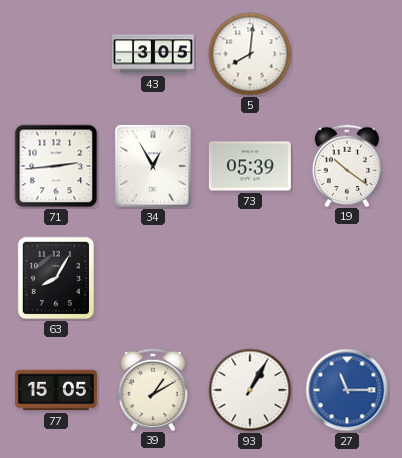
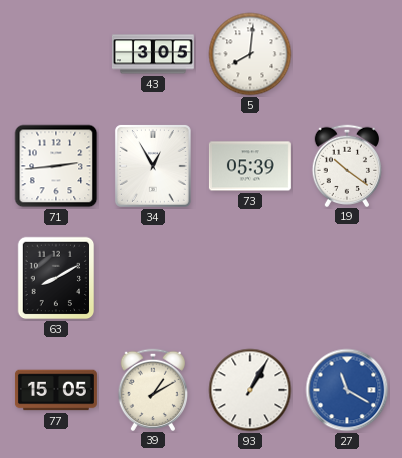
63: 8:05 -> 8:10
27: 11:15 -> 11:20
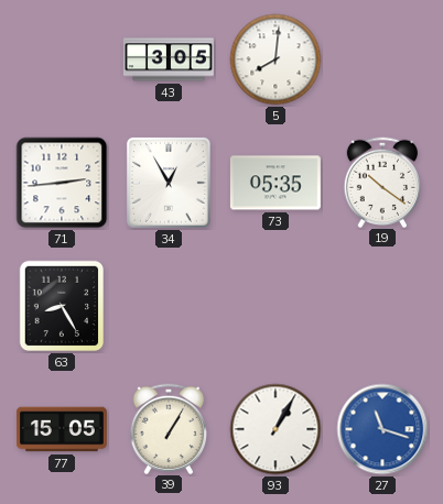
73: 05:39 -> 05:35
63: 8:10 -> 8:25
39: 1:10 -> 1:05
27: 11:20 -> 11:18
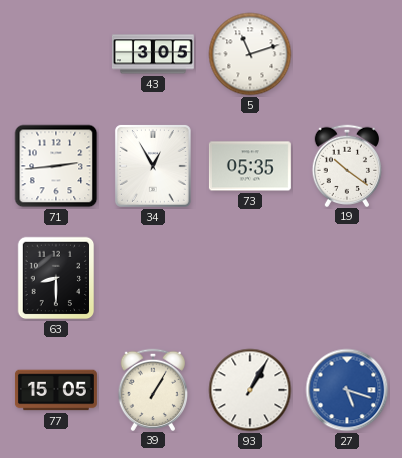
5: 8:01 -> 11:12
63: 8:25 -> 8:30
27: 11:18 -> 5:18
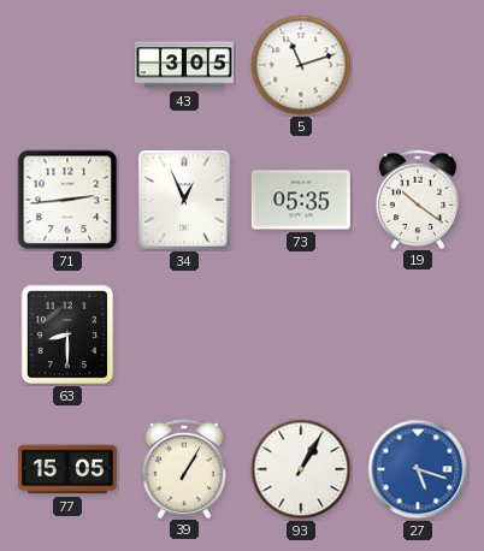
34: 12:55 -> 12:56
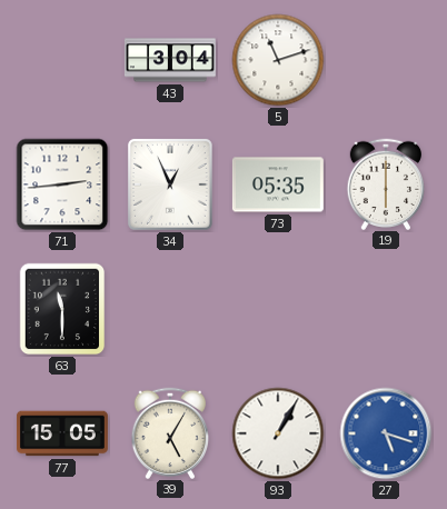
43: 3:05 -> 3:04
19: 10:21 -> 6:00
63: 8:30 -> 11:30
39: 1:05 -> 5:05
